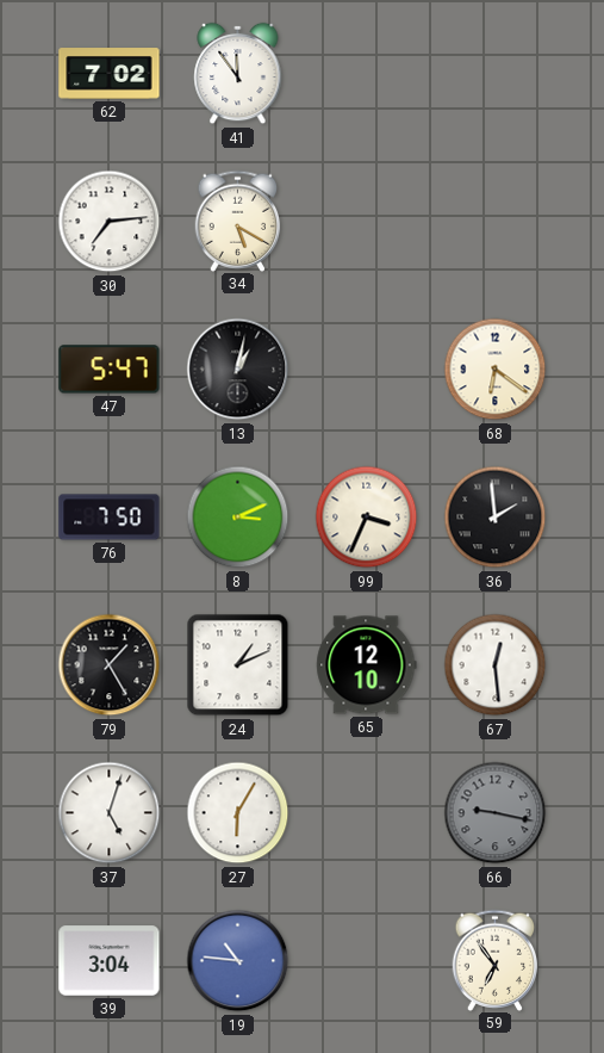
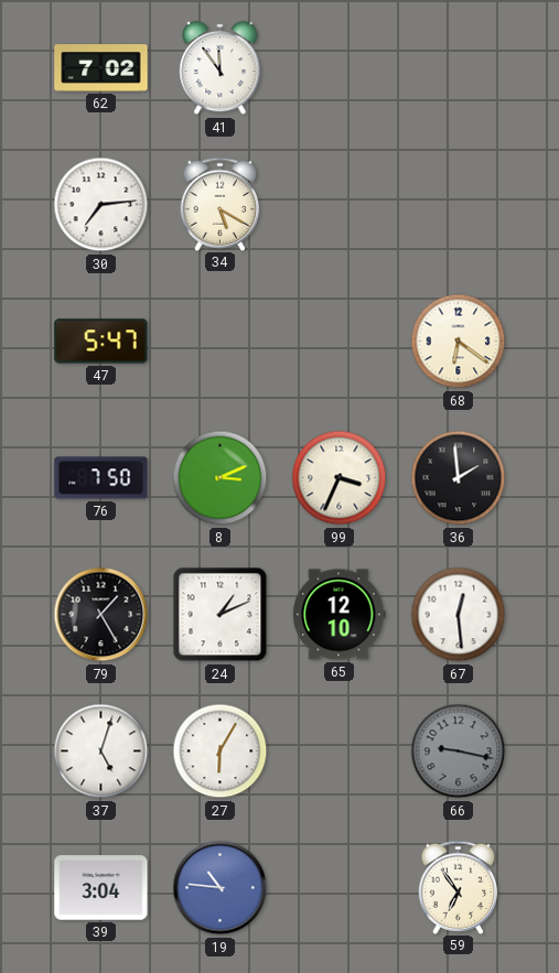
13: 1:02 -> none
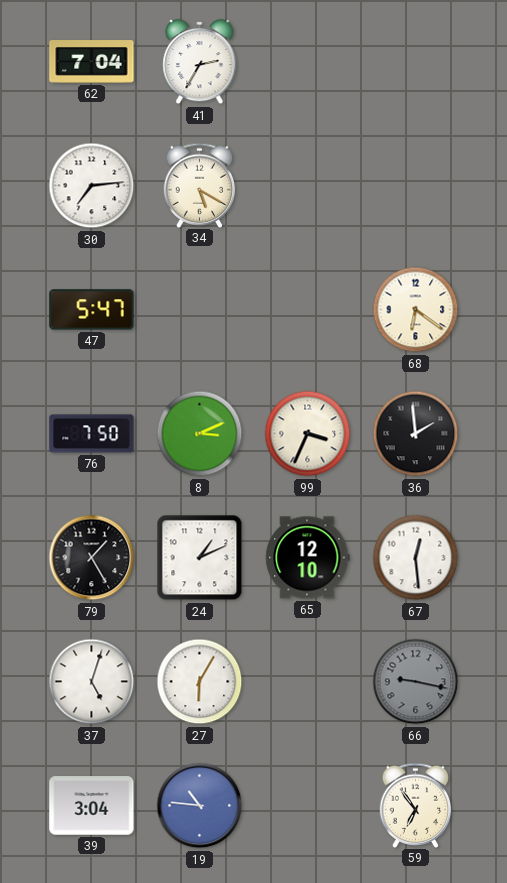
62: 7:02 -> 7:04
41: 11:54 -> 2:35
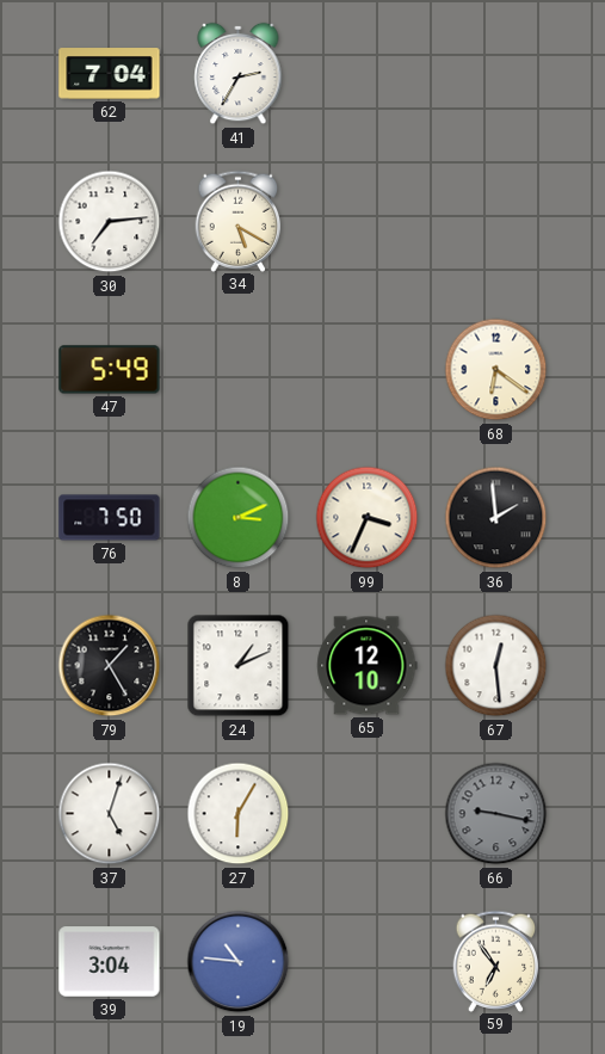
47: 5:47 -> 5:49
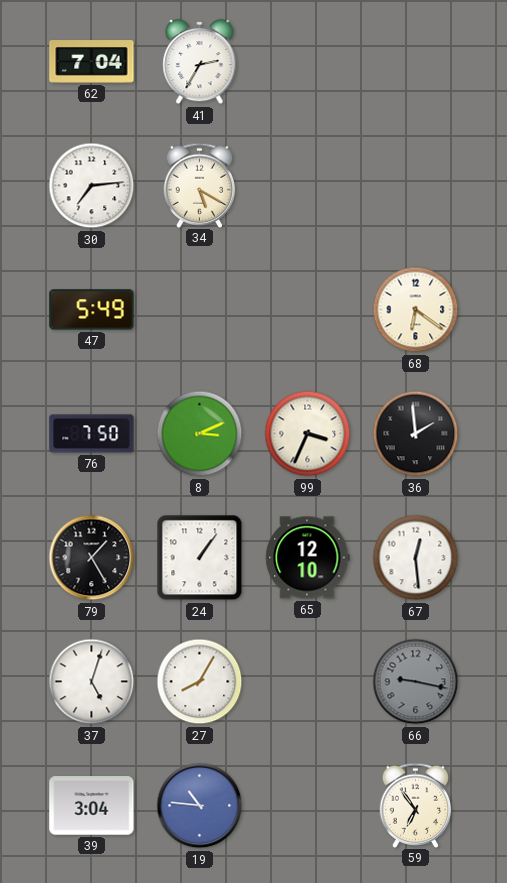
24: 1:11 -> 1:06
27: 6:05 -> 8:05
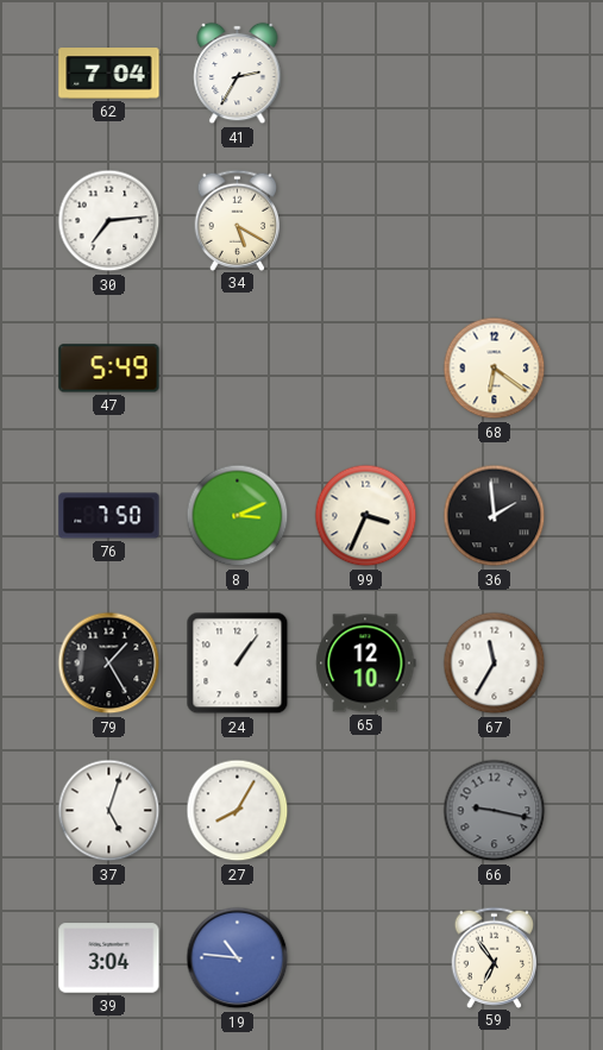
67: 12:29 -> 11:35
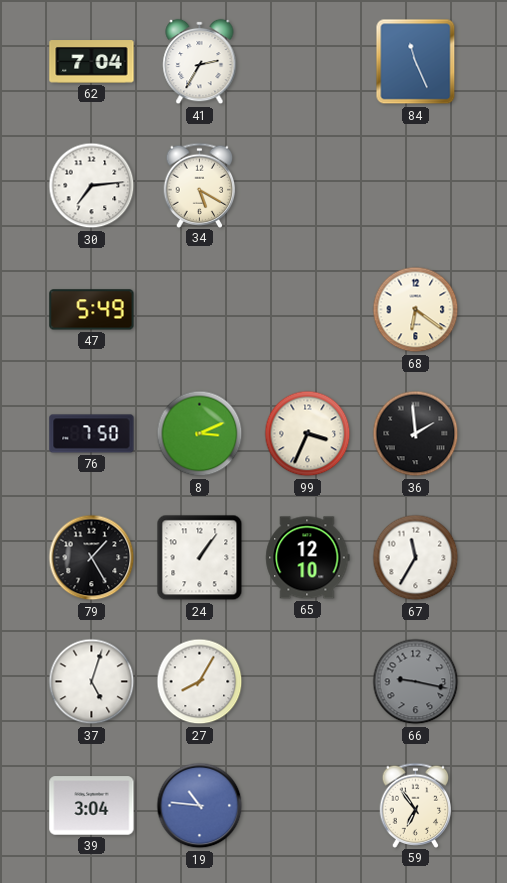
84: none -> 11:26
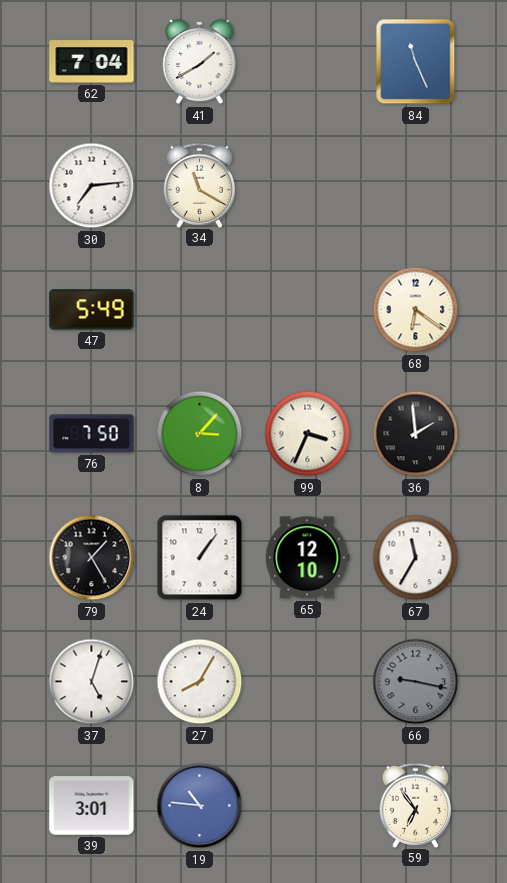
41: 2:35 -> 1:40
34: 5:20 -> 11:20
8: 3:11 -> 3:07
39: 3:04 -> 3:01
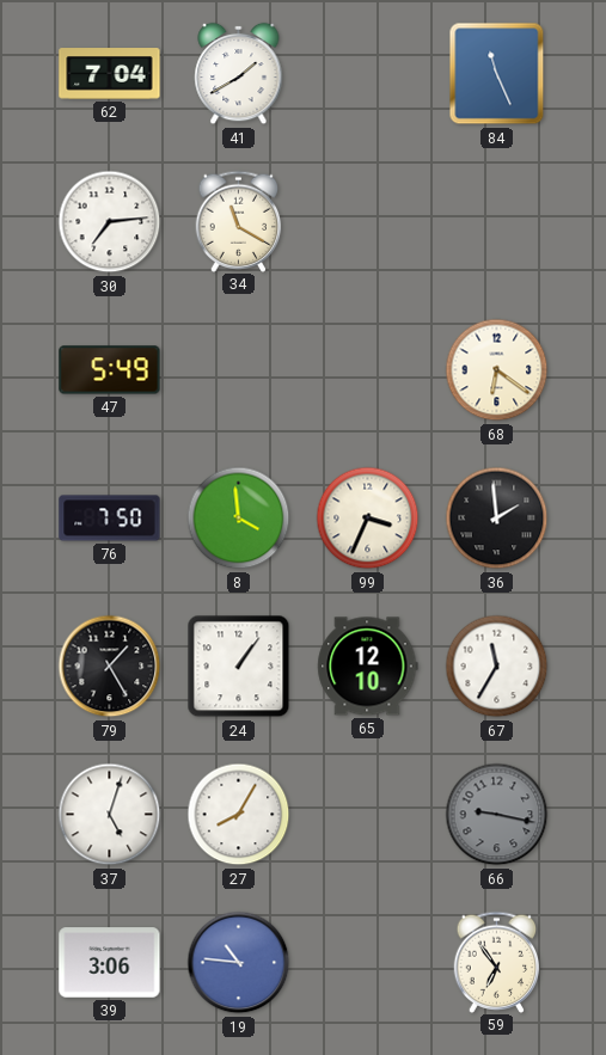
8: 3:07 -> 3:59
39: 3:01 -> 3:06
